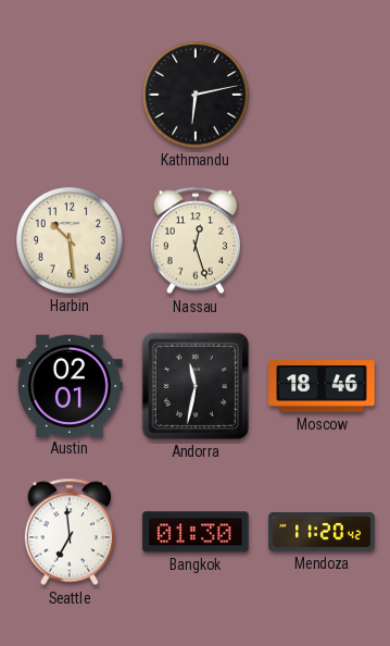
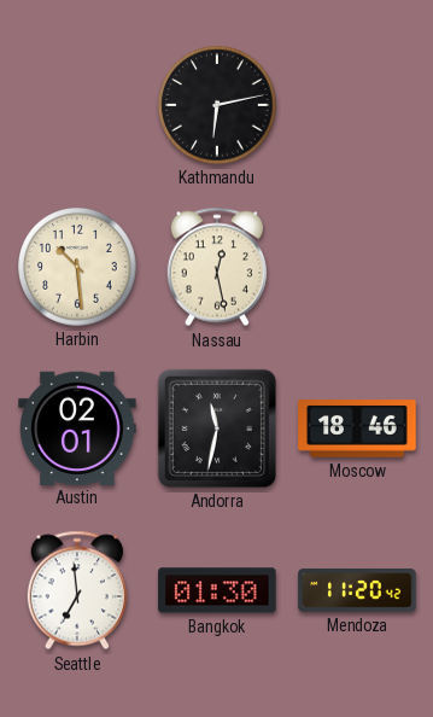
Nassau: 12:27 -> 12:28
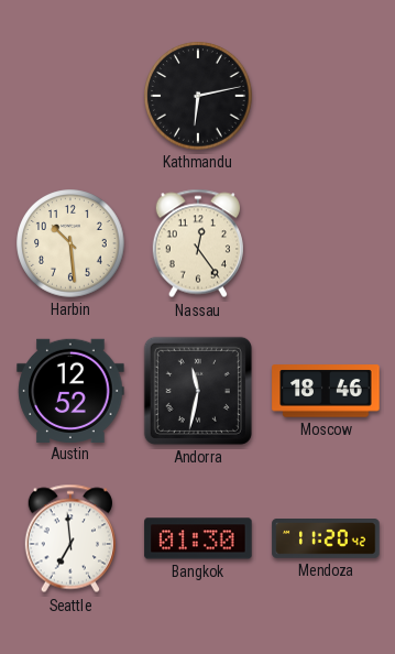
Nassau: 12:28 -> 12:24
Austin: 02:01 -> 12:52
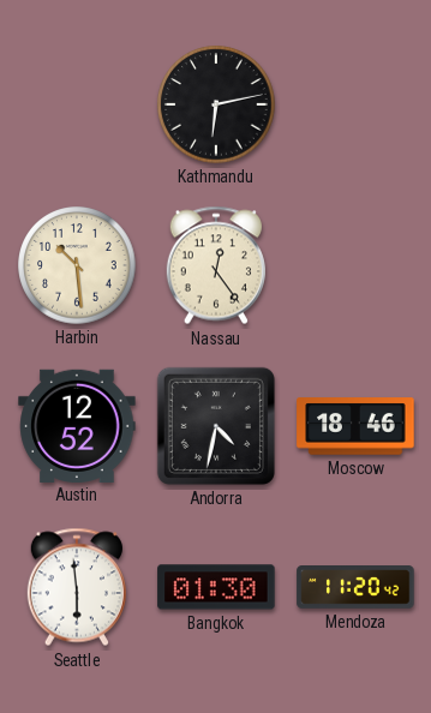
Andorra: 11:32 -> 4:32
Seattle: 6:59 -> 5:59
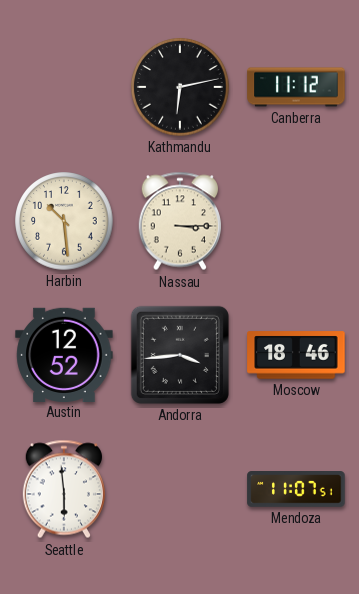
Canberra: none -> 11:12
Nassau: 12:24 -> 3:15
Andorra: 4:32 -> 3:44
Bangkok: 01:30 -> none
Mendoza: 11:20 -> 11:07
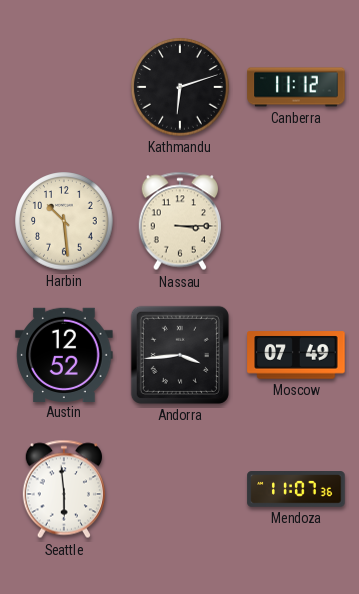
Kathmandu: 6:13 -> 6:12
Moscow: 18:46 -> 07:49
Mendoza: 11:07:51 -> 11:07:36
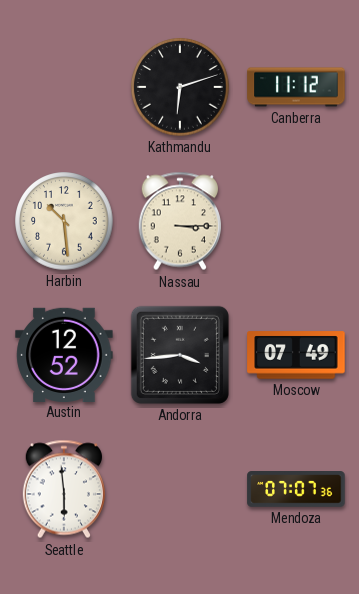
Mendoza: 11:07 -> 07:07
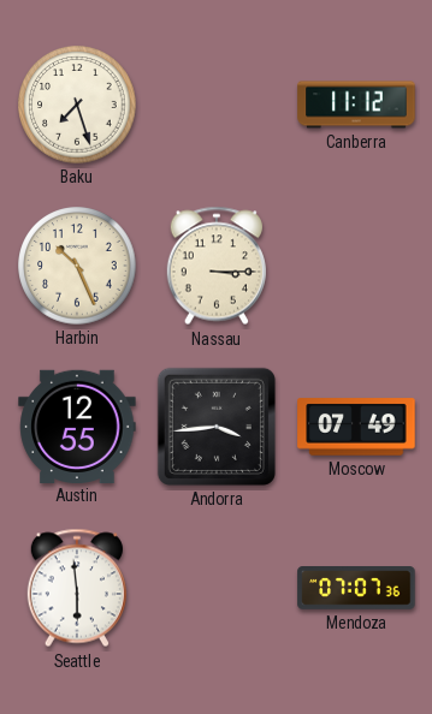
Baku: none -> 7:27
Kathmandu: 6:12 -> none
Harbin: 10:29 -> 10:26
Austin: 12:52 -> 12:55
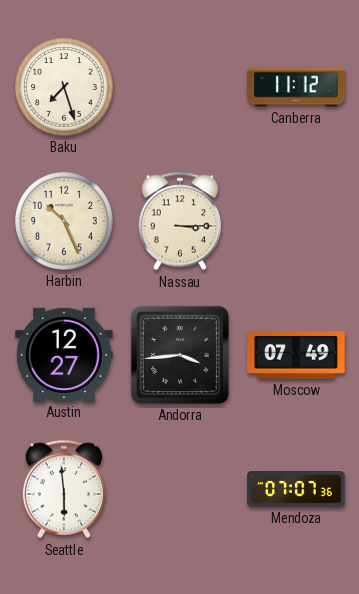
Austin: 12:55 -> 12:27
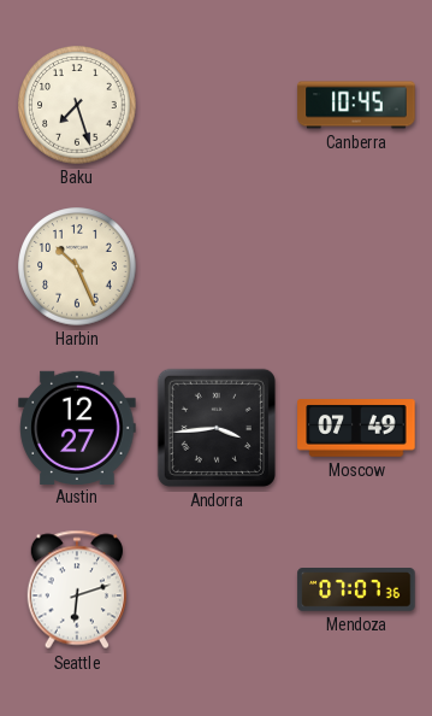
Canberra: 11:12 -> 10:45
Nassau: 3:15 -> none
Seattle: 5:59 -> 6:12
